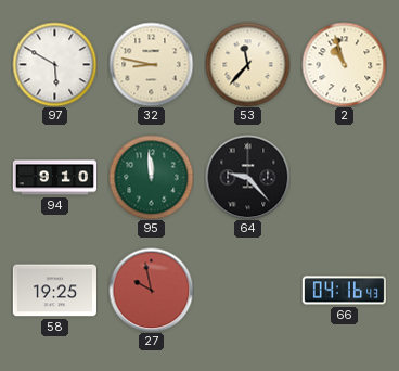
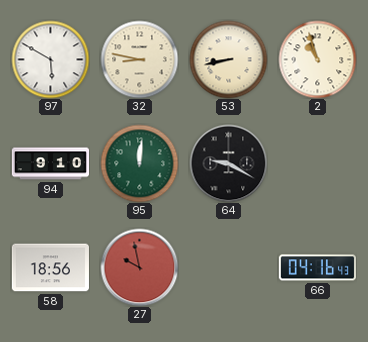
53: 11:37 -> 8:43
95: 11:59 -> 12:01
64: 9:23 -> 9:20
58: 19:25 -> 18:56
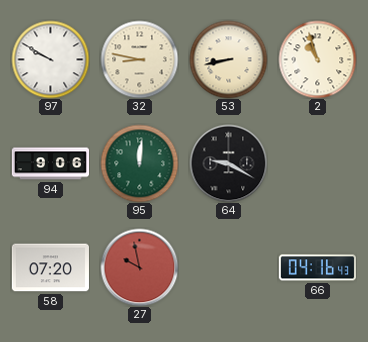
97: 5:50 -> 9:50
94: 9:10 -> 9:06
58: 18:56 -> 07:20
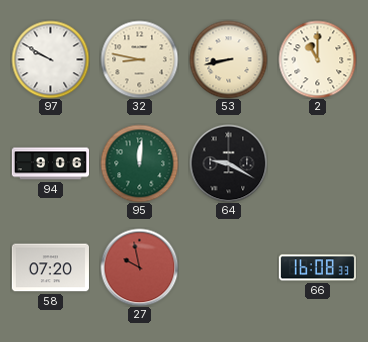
2: 10:57 -> 11:00
66: 04:16 -> 16:08
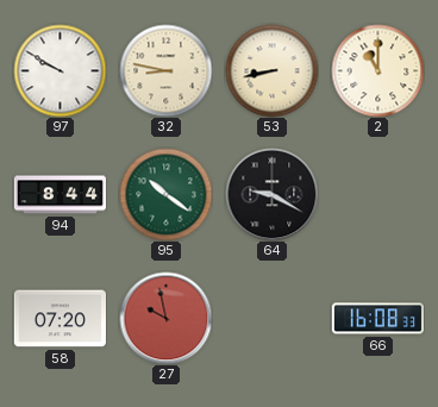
94: 9:06 -> 8:44
95: 12:01 -> 10:21
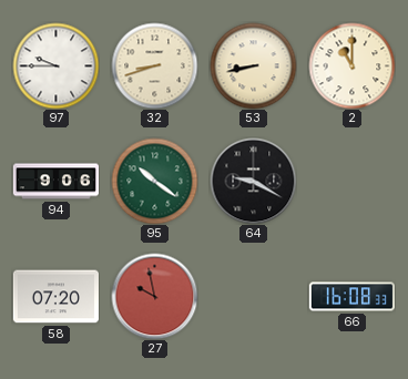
97: 9:50 -> 9:45
32: 8:47 -> 8:42
94: 8:44 -> 9:06
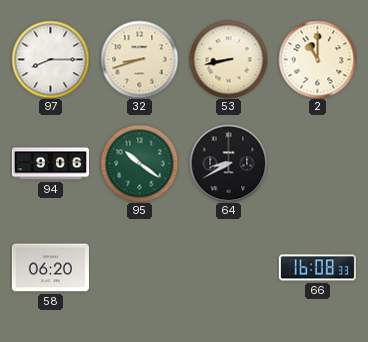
97: 9:45 -> 8:15
64: 9:20 -> 8:40
58: 07:20 -> 06:20
27: 9:58 -> none
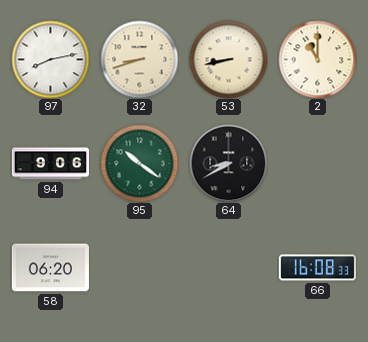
97: 8:15 -> 8:13
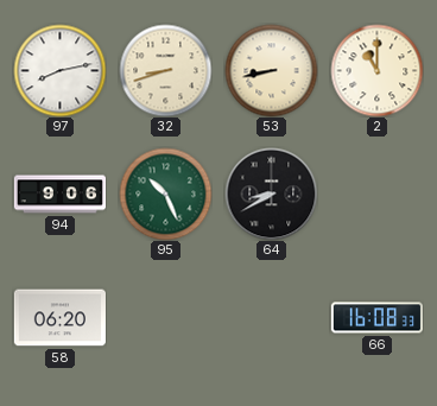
95: 10:21 -> 10:26
